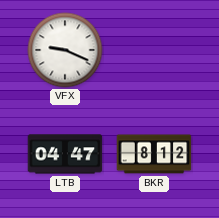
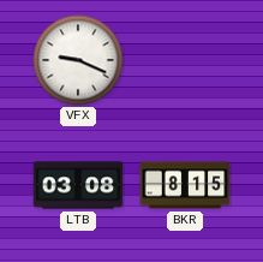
LTB: 04:47 -> 03:08
BKR: 8:12 -> 8:15
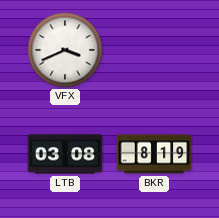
VFX: 9:19 -> 3:41
BKR: 8:15 -> 8:19
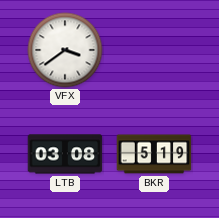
VFX: 3:41 -> 3:39
BKR: 8:19 -> 5:19
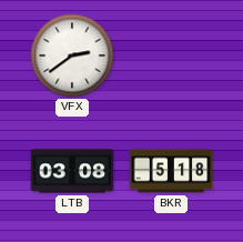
VFX: 3:39 -> 2:39
BKR: 5:19 -> 5:18
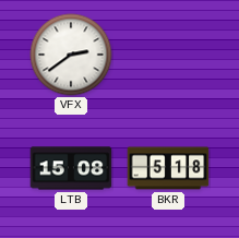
LTB: 03:08 -> 15:08
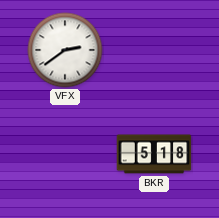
LTB: 15:08 -> none
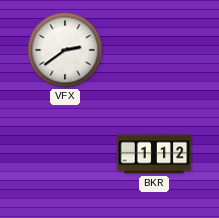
BKR: 5:18 -> 1:12
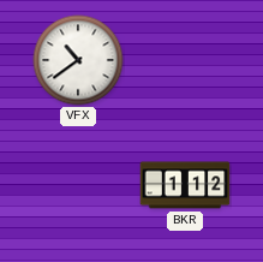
VFX: 2:39 -> 10:39
